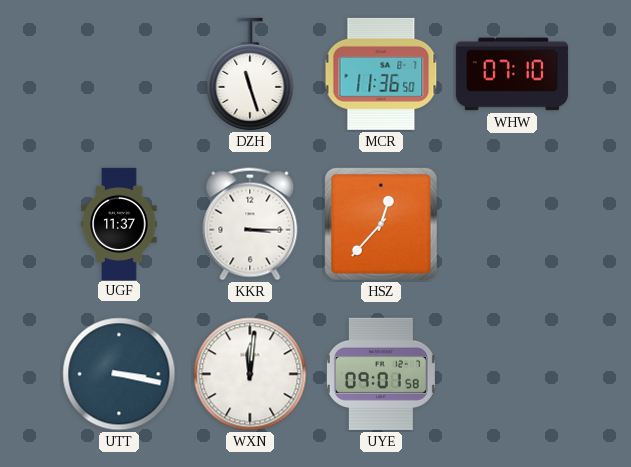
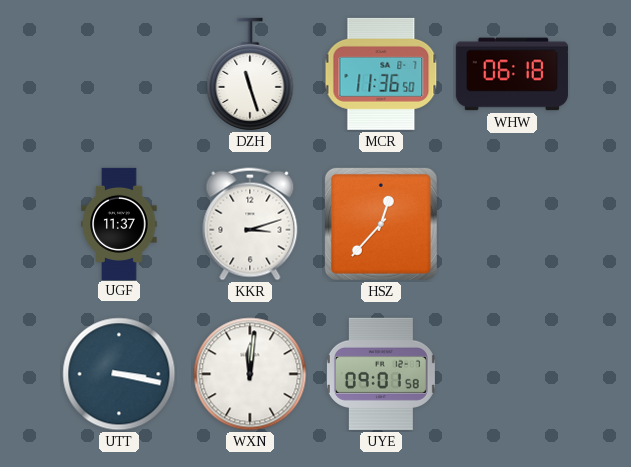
WHW: 07:10 -> 06:18
KKR: 3:15 -> 3:12
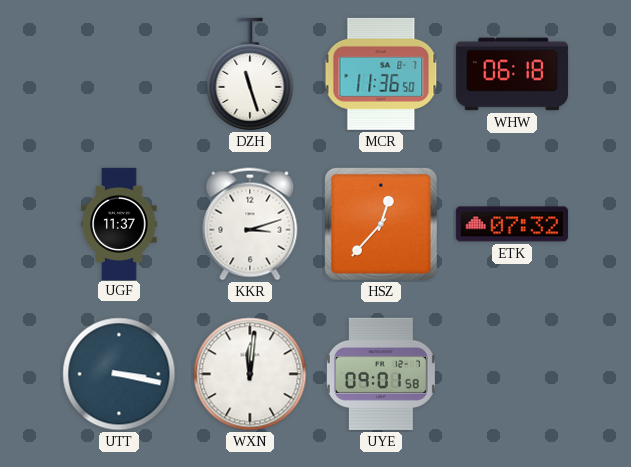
ETK: none -> 07:32
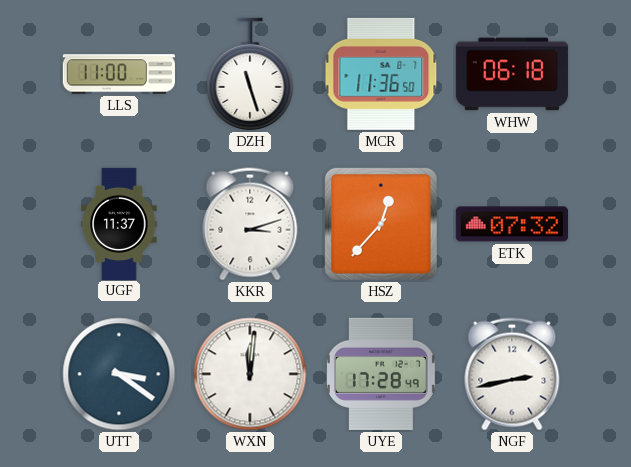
LLS: none -> 11:00
UTT: 3:17 -> 3:21
UYE: 09:01 -> 17:28
NGF: none -> 2:43
